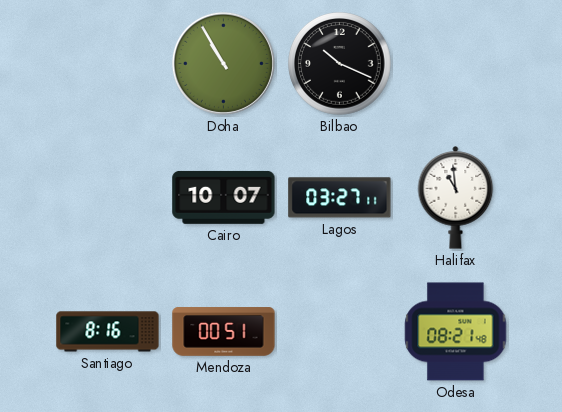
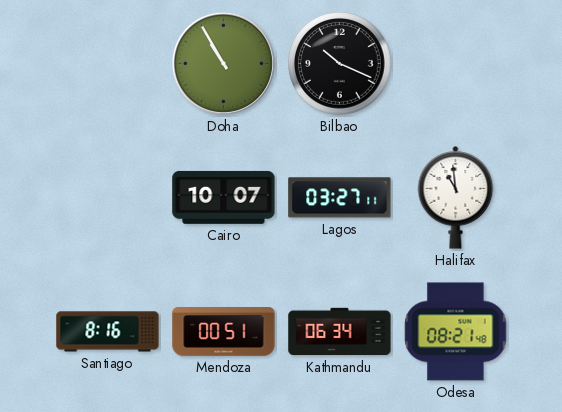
Kathmandu: none -> 06:34
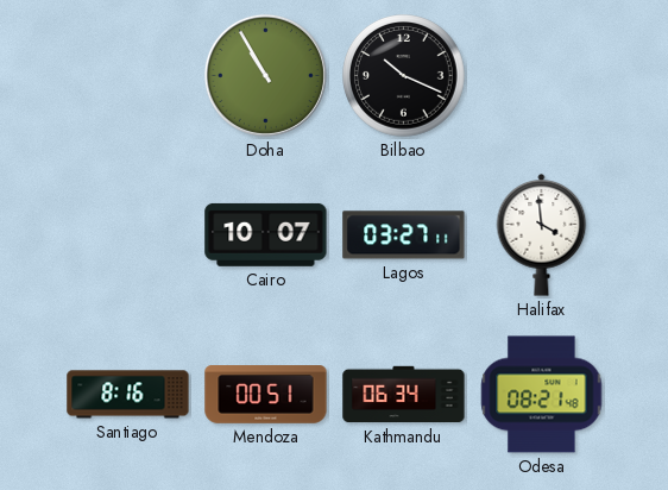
Halifax: 10:59 -> 3:59
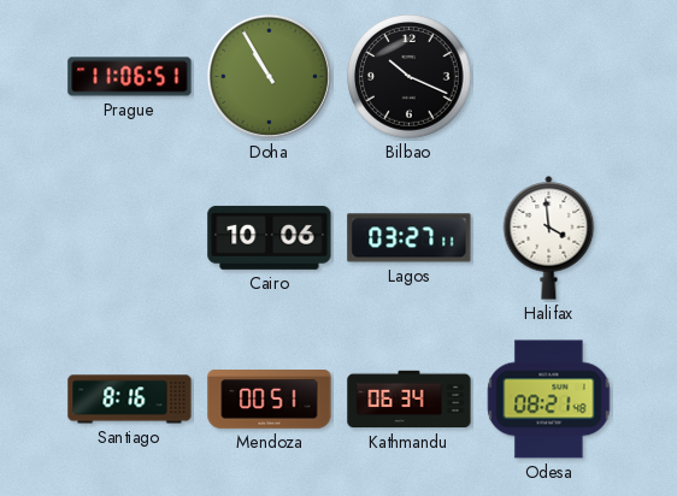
Prague: none -> 11:06
Cairo: 10:07 -> 10:06
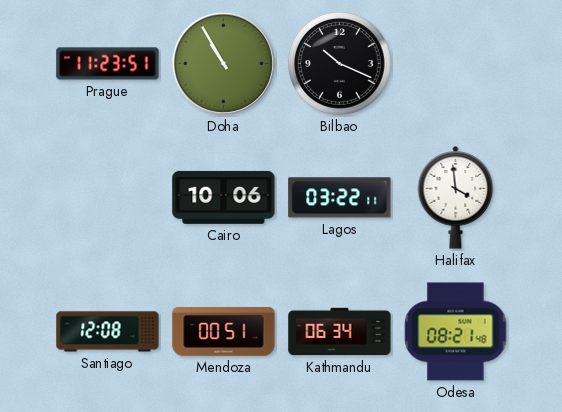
Prague: 11:06 -> 11:23
Lagos: 03:27 -> 03:22
Santiago: 8:16 -> 12:08
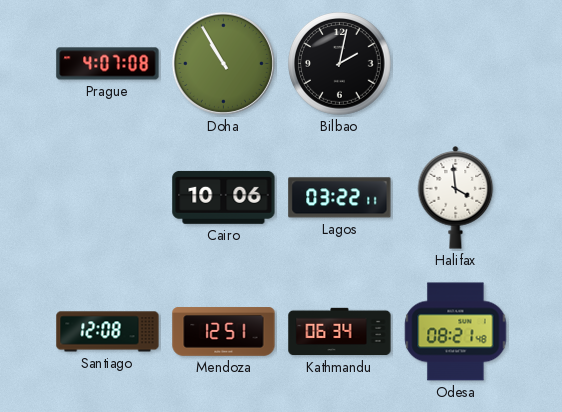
Prague: 11:23 -> 4:07
Bilbao: 10:19 -> 2:02
Mendoza: 00:51 -> 12:51
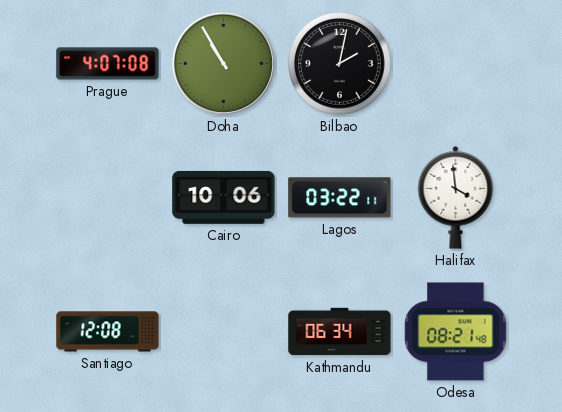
Mendoza: 12:51 -> none
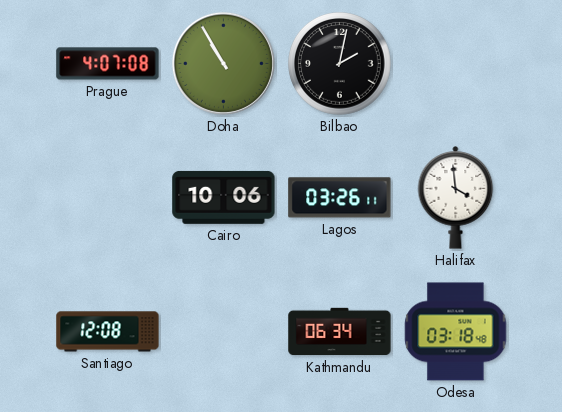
Lagos: 03:22 -> 03:26
Odesa: 08:21 -> 03:18
